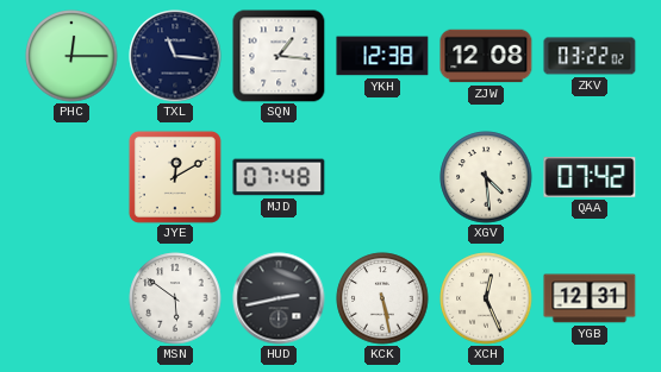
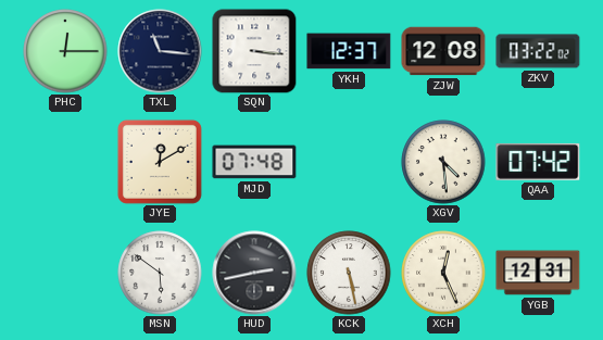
SQN: 1:16 -> 3:16
YKH: 12:38 -> 12:37
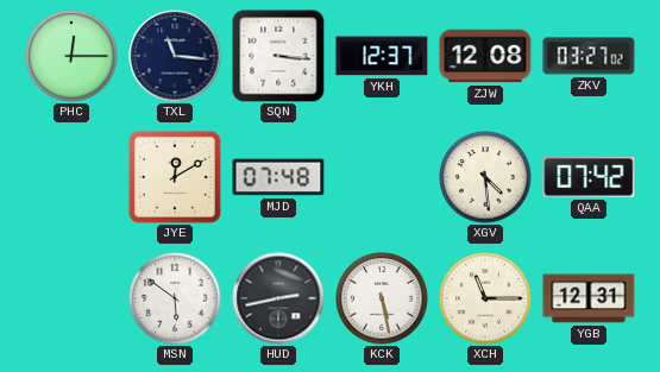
ZKV: 03:22 -> 03:27
XCH: 12:26 -> 11:15
